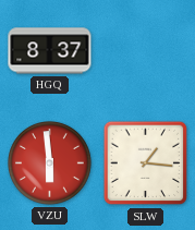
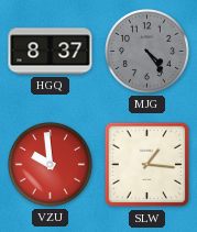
MJG: none -> 4:24
VZU: 5:59 -> 9:59
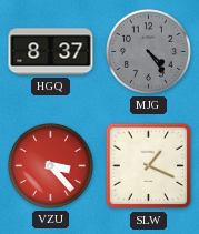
VZU: 9:59 -> 3:23
SLW: 1:16 -> 1:19
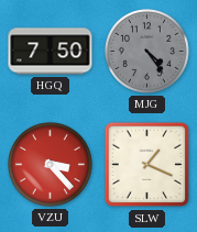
HGQ: 8:37 -> 7:50
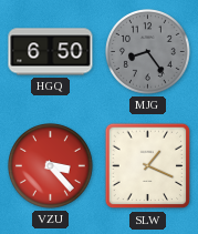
HGQ: 7:50 -> 6:50
MJG: 4:24 -> 8:24
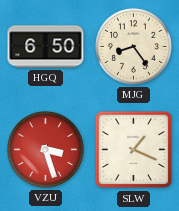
MJG dial: grey -> cream
VZU: 3:23 -> 3:27
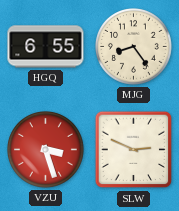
HGQ: 6:50 -> 6:55
SLW: 1:19 -> 2:49
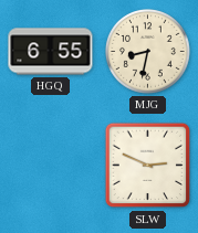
MJG: 8:24 -> 8:32
VZU: 3:27 -> none
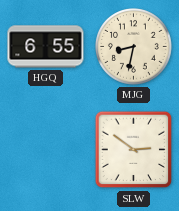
SLW: 2:49 -> 2:51
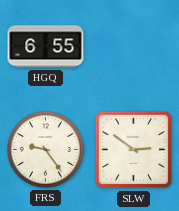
MJG: 8:32 -> none
FRS: none -> 9:24
